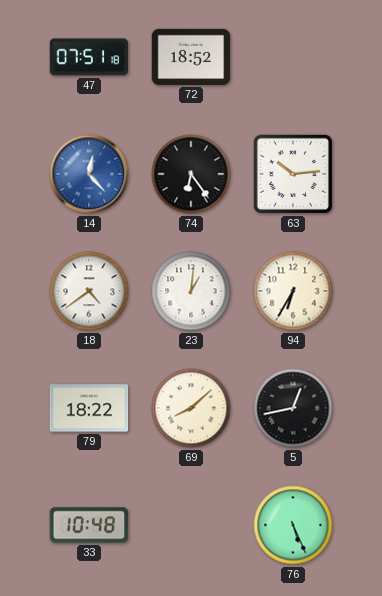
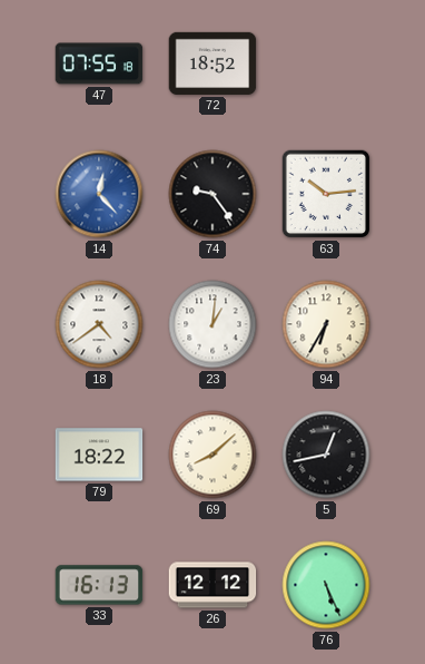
47: 07:51 -> 07:55
74: 6:24 -> 9:24
33: 10:48 -> 16:13
26: none -> 12:12
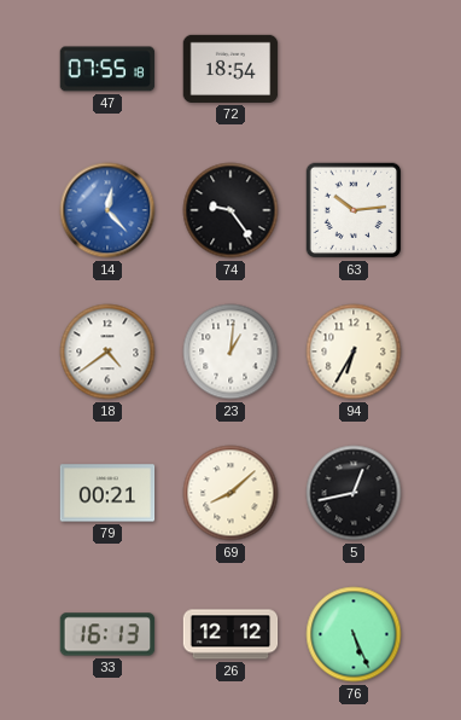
72: 18:52 -> 18:54
79: 18:22 -> 00:21
